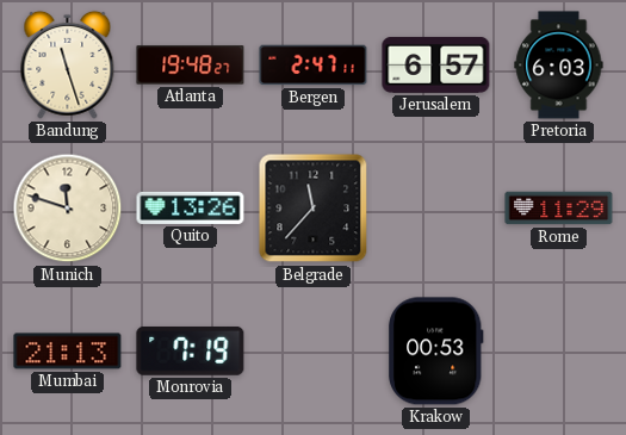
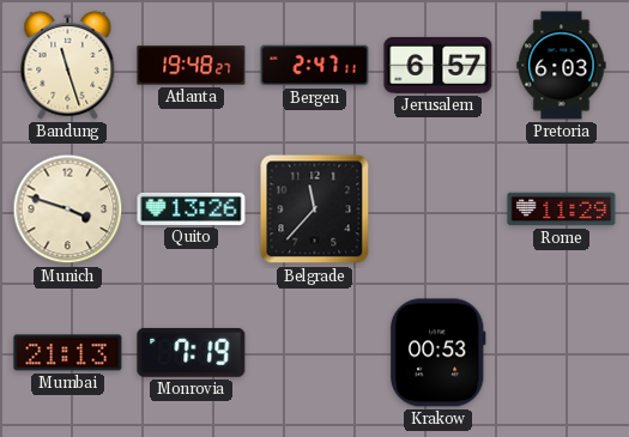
Munich: 11:48 -> 3:48
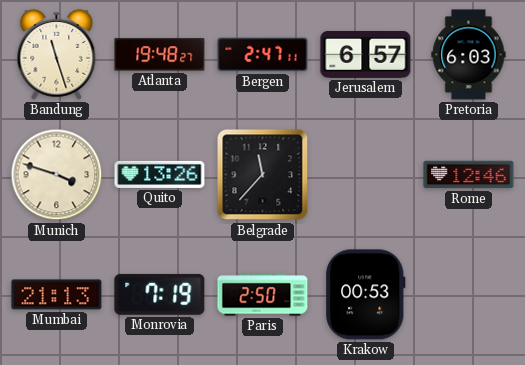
Rome: 11:29 -> 12:46
Paris: none -> 2:50
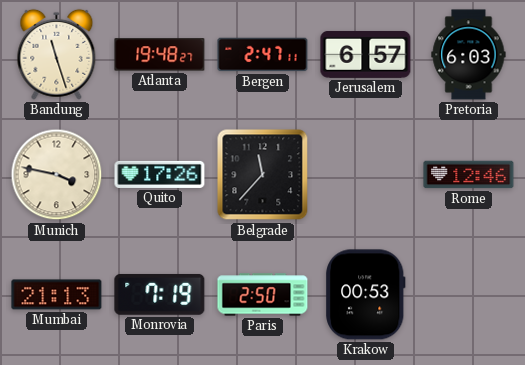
Munich: 3:48 -> 3:47
Quito: 13:26 -> 17:26
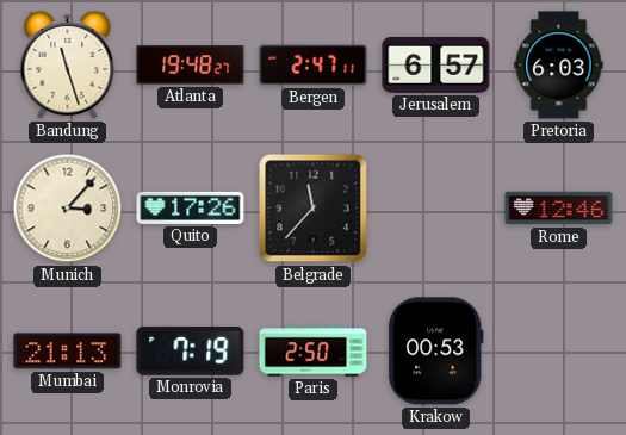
Munich: 3:47 -> 3:07
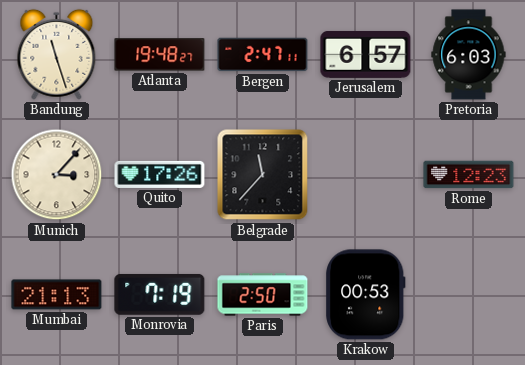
Rome: 12:46 -> 12:23
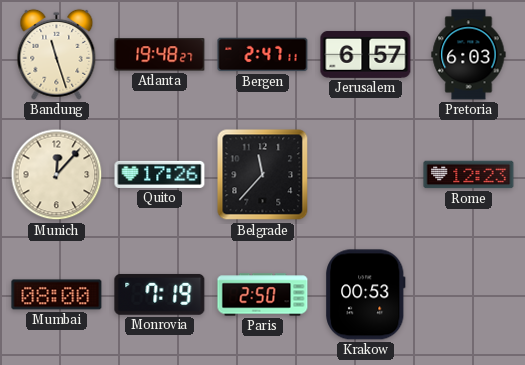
Munich: 3:07 -> 12:07
Mumbai: 21:13 -> 08:00
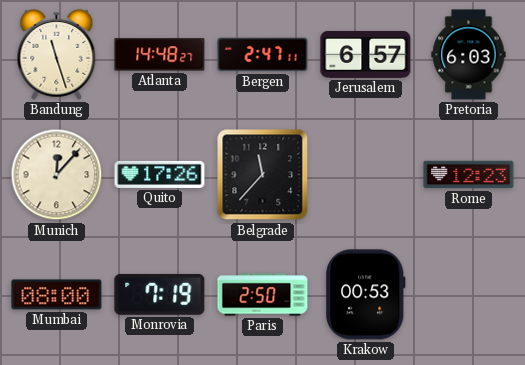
Atlanta: 19:48 -> 14:48
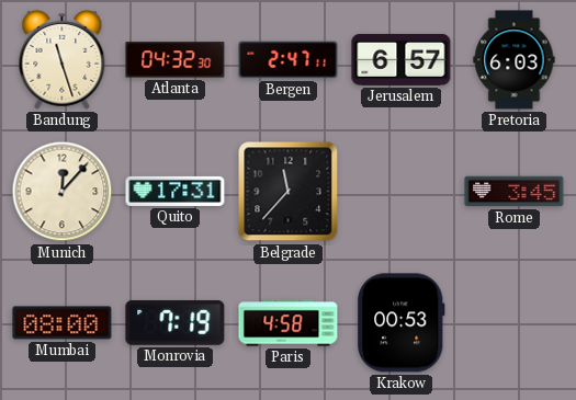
Atlanta: 14:48 -> 04:32
Quito: 17:26 -> 17:31
Rome: 12:23 -> 3:45
Paris: 2:50 -> 4:58
